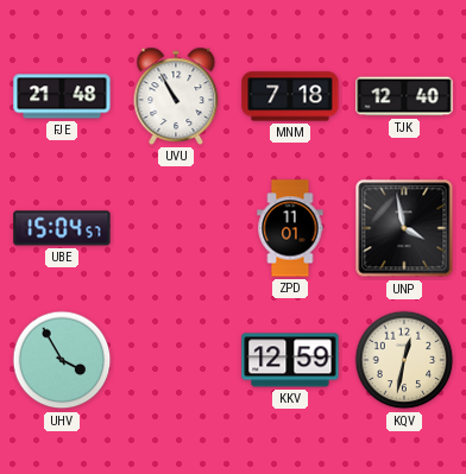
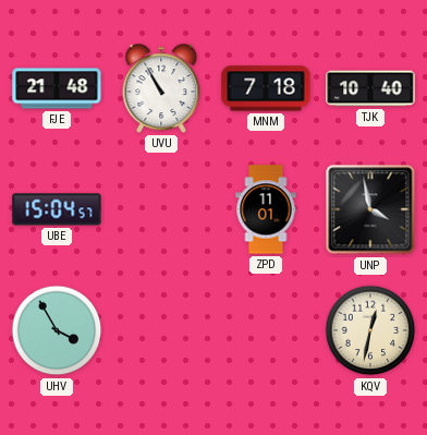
TJK: 12:40 -> 10:40
KKV: 12:59 -> none
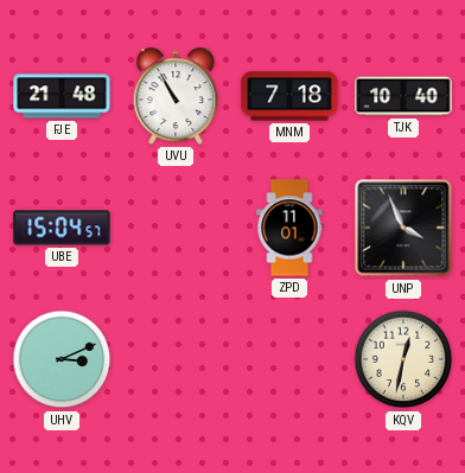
UNP: 3:58 -> 3:56
UHV: 3:55 -> 3:11
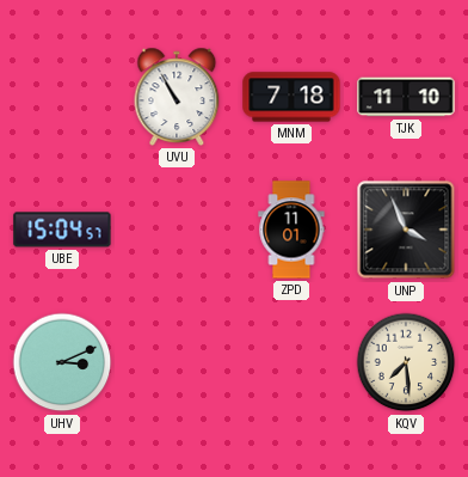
FJE: 21:48 -> none
TJK: 10:40 -> 11:10
KQV: 12:32 -> 7:29
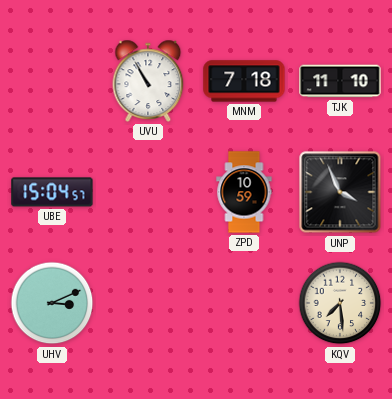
ZPD: 11:01 -> 10:59
